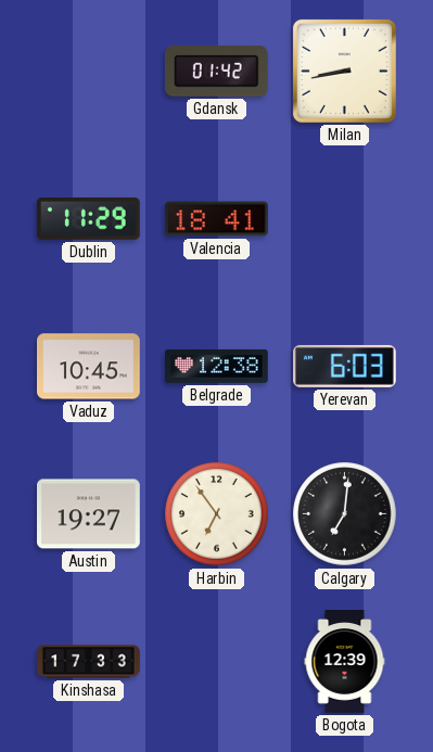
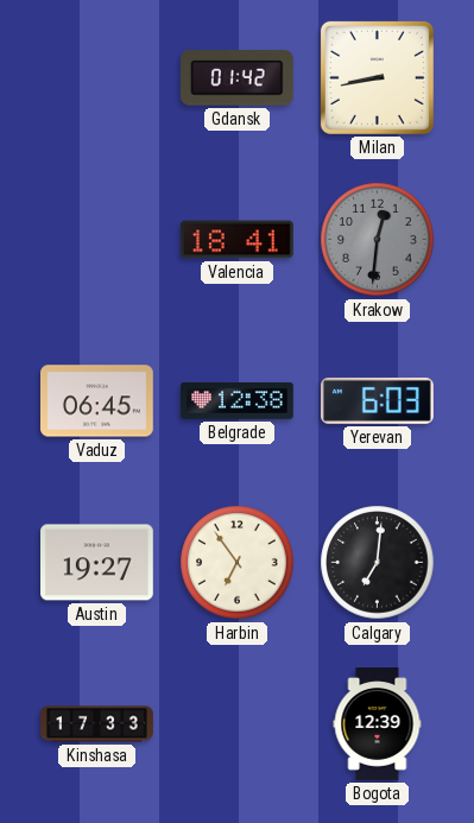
Dublin: 11:29 -> none
Krakow: none -> 12:31
Vaduz: 10:45 -> 06:45
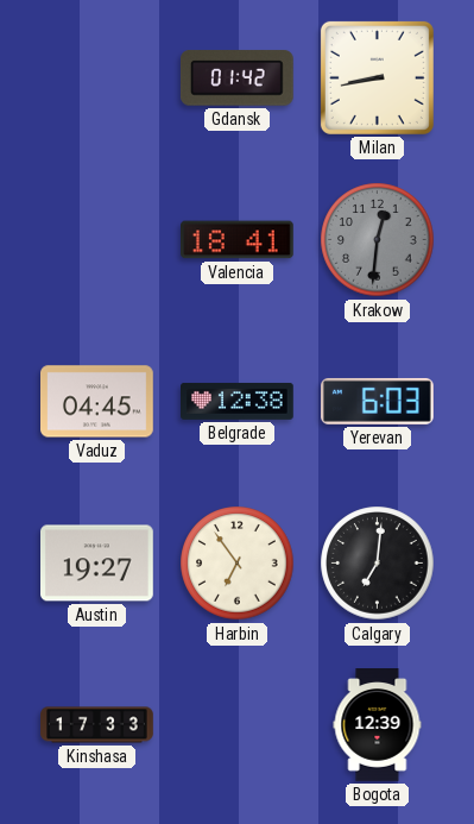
Vaduz: 06:45 -> 04:45
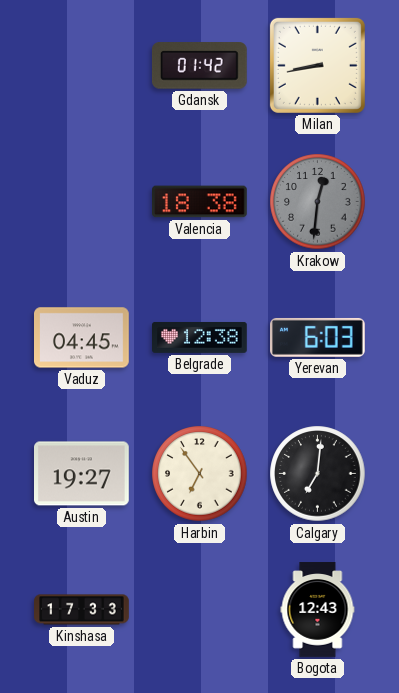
Valencia: 18:41 -> 18:38
Bogota: 12:39 -> 12:43
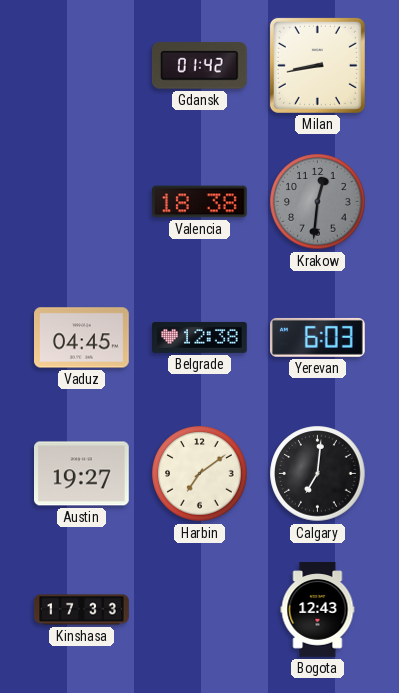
Harbin: 6:54 -> 7:09
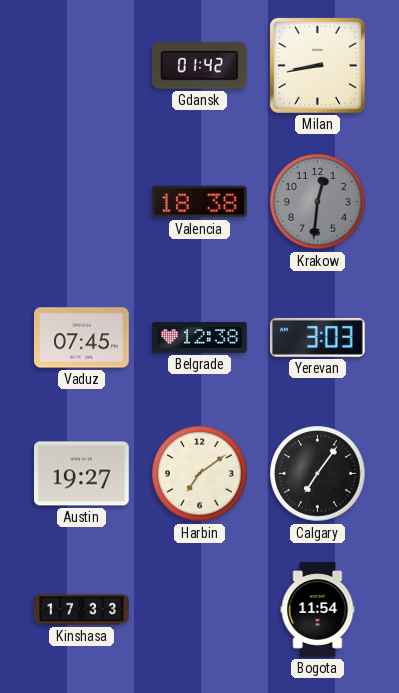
Vaduz: 04:45 -> 07:45
Yerevan: 6:03 -> 3:03
Calgary: 7:01 -> 7:06
Bogota: 12:43 -> 11:54
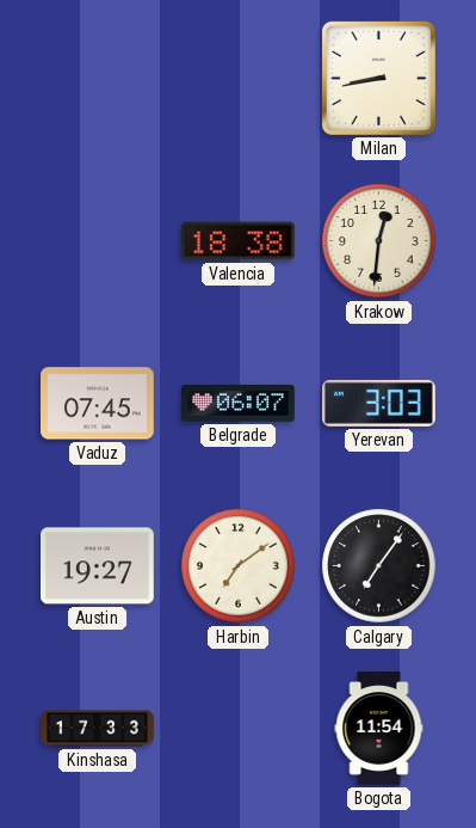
Gdansk: 01:42 -> none
Krakow dial: grey -> cream
Belgrade: 12:38 -> 06:07
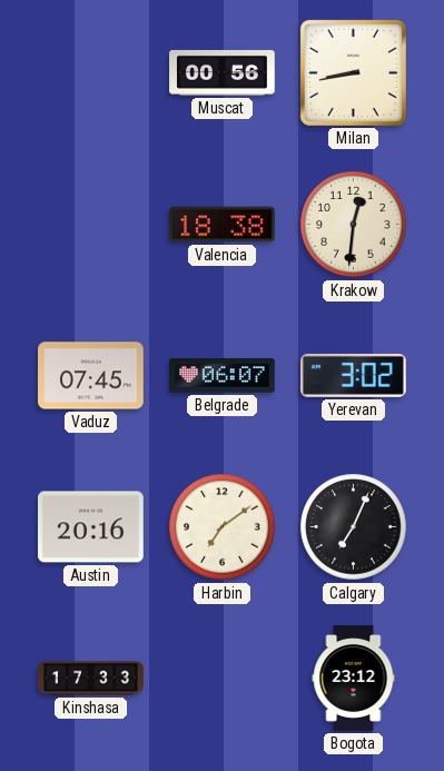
Muscat: none -> 00:56
Yerevan: 3:03 -> 3:02
Austin: 19:27 -> 20:16
Calgary: 7:06 -> 7:04
Bogota: 11:54 -> 23:12
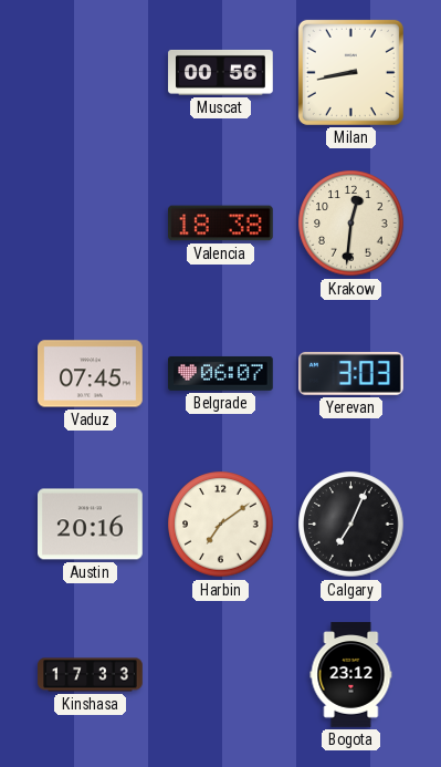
Yerevan: 3:02 -> 3:03
